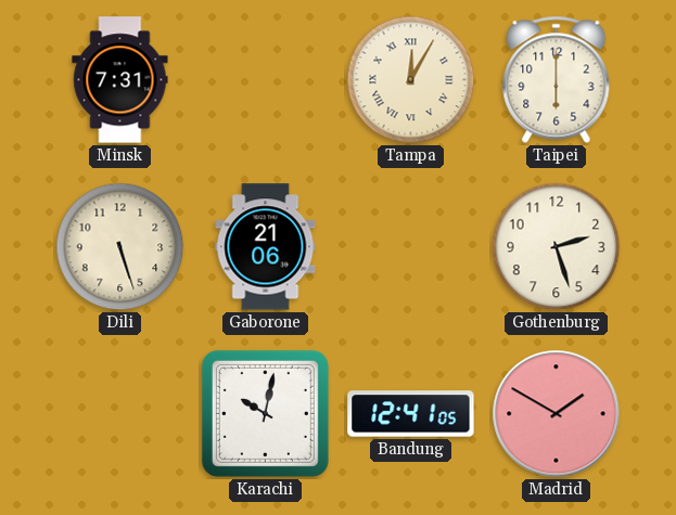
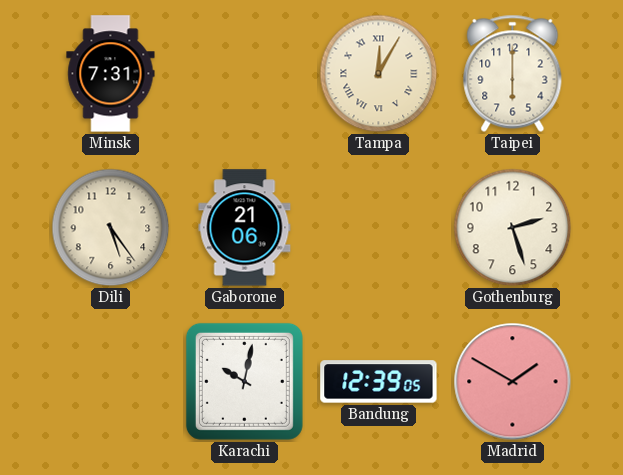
Dili: 5:27 -> 5:24
Bandung: 12:41 -> 12:39
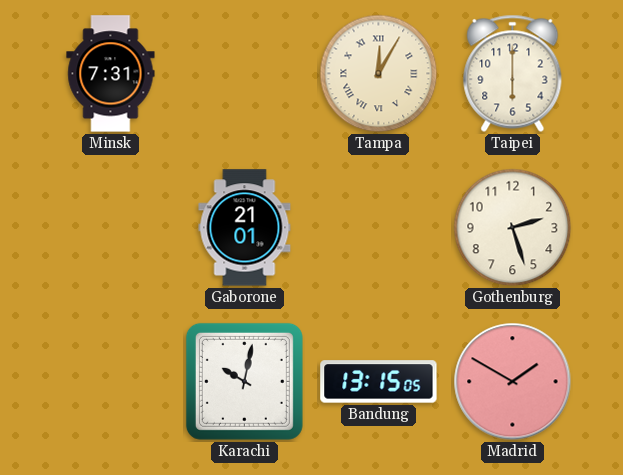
Dili: 5:24 -> none
Gaborone: 21:06 -> 21:01
Bandung: 12:39 -> 13:15
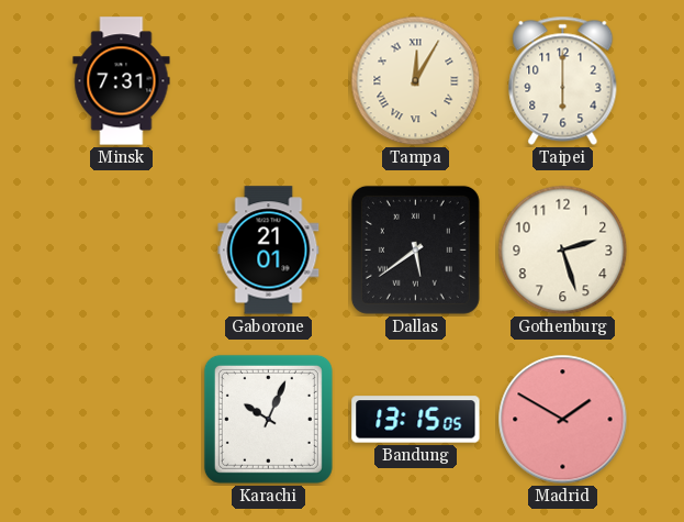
Dallas: none -> 5:39
Karachi: 10:02 -> 10:04
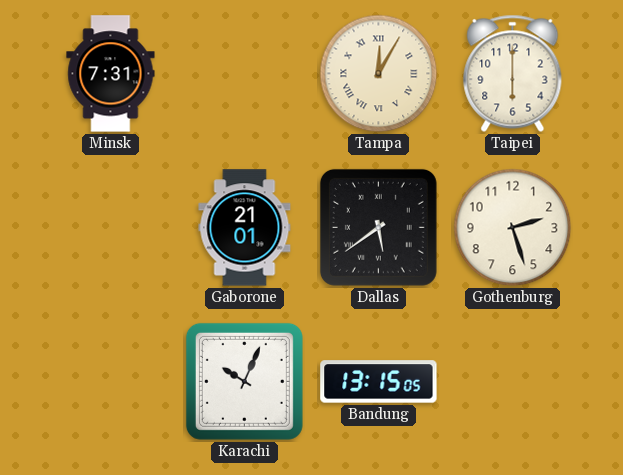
Madrid: 1:50 -> none
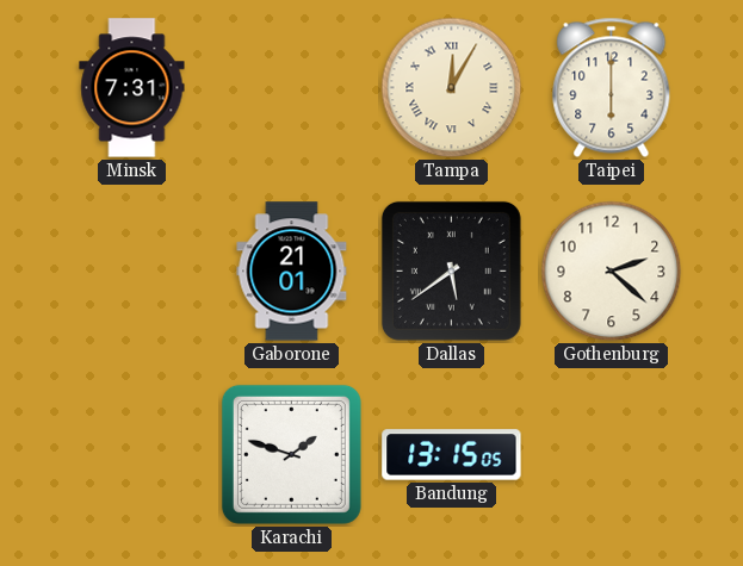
Gothenburg: 2:27 -> 2:22
Karachi: 10:04 -> 1:48
